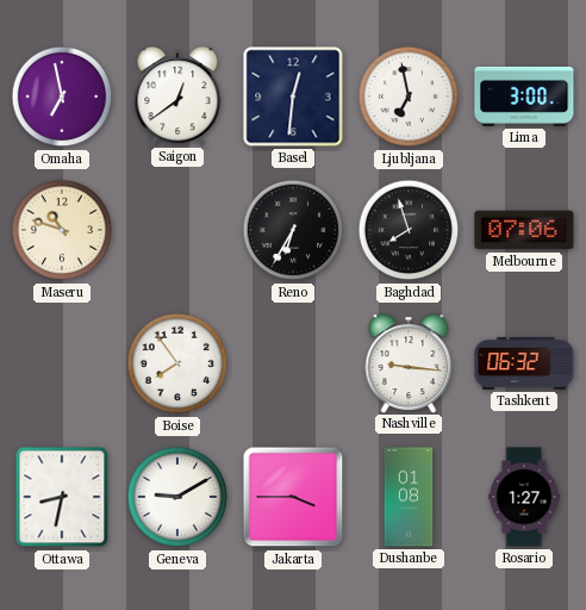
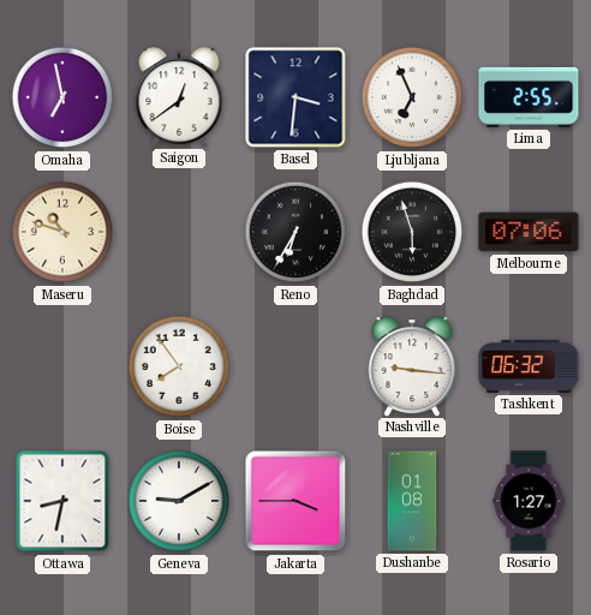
Basel: 12:31 -> 3:31
Ljubljana: 6:58 -> 6:56
Lima: 3:00 -> 2:55
Baghdad: 7:57 -> 5:57
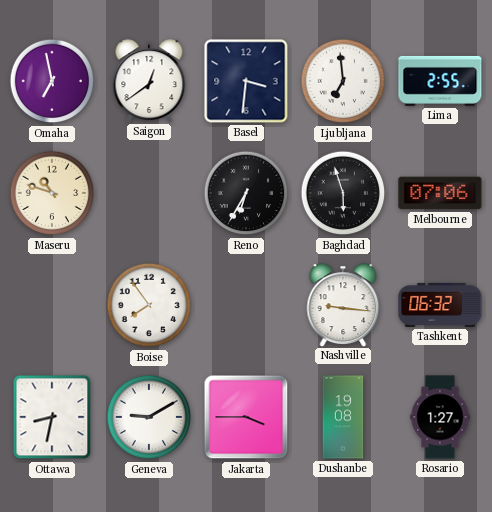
Ljubljana: 6:56 -> 6:59
Dushanbe: 01:08 -> 19:08
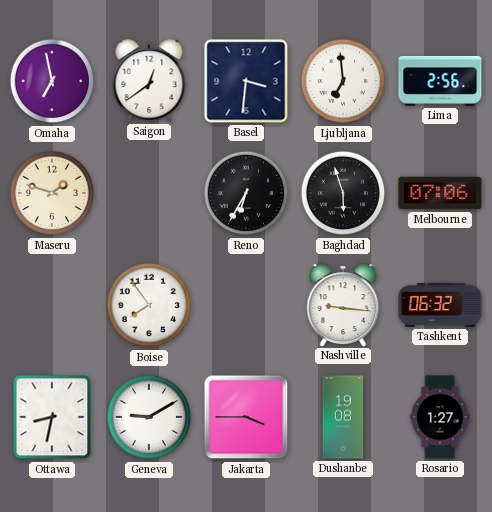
Lima: 2:55 -> 2:56
Maseru: 10:48 -> 1:48
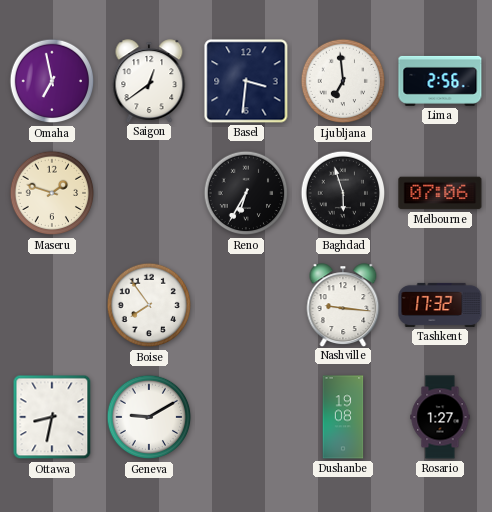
Tashkent: 06:32 -> 17:32
Jakarta: 3:45 -> none
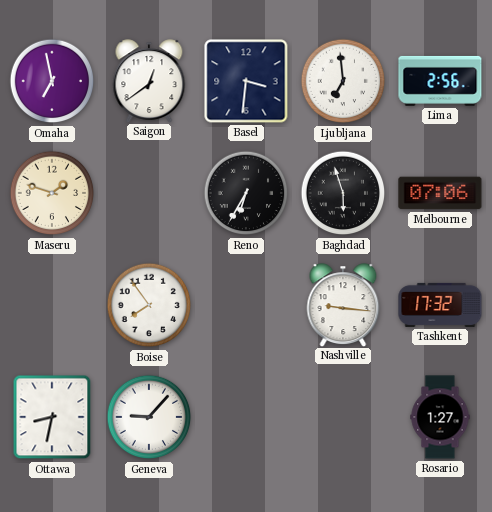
Geneva: 9:10 -> 9:07
Dushanbe: 19:08 -> none
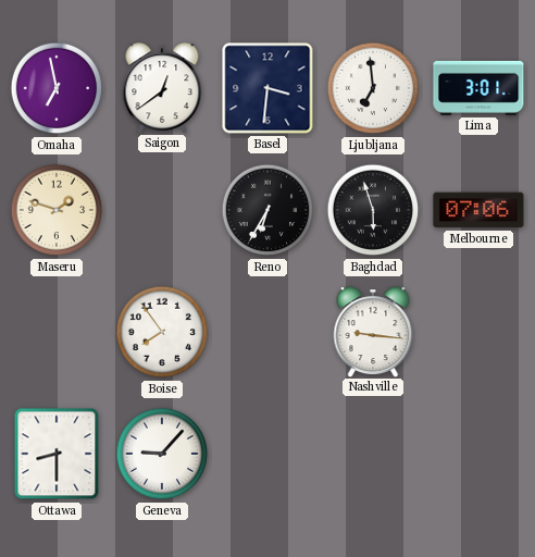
Lima: 2:56 -> 3:01
Tashkent: 17:32 -> none
Ottawa: 8:32 -> 8:30
Rosario: 1:27 -> none
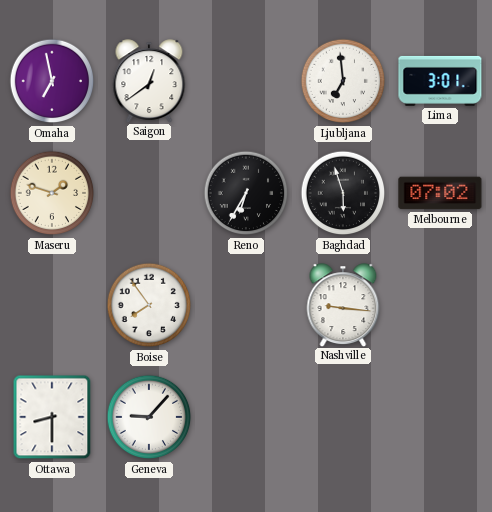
Basel: 3:31 -> none
Melbourne: 07:06 -> 07:02
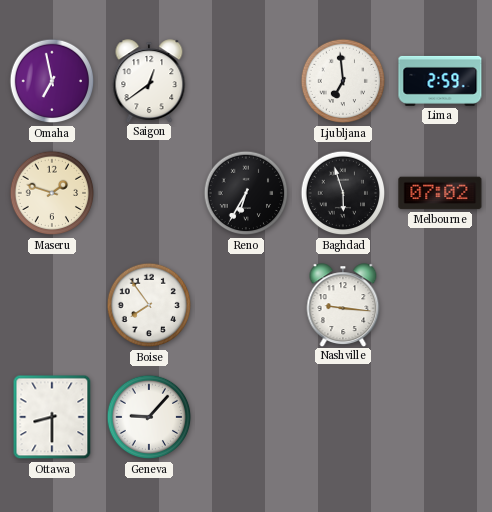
Lima: 3:01 -> 2:59
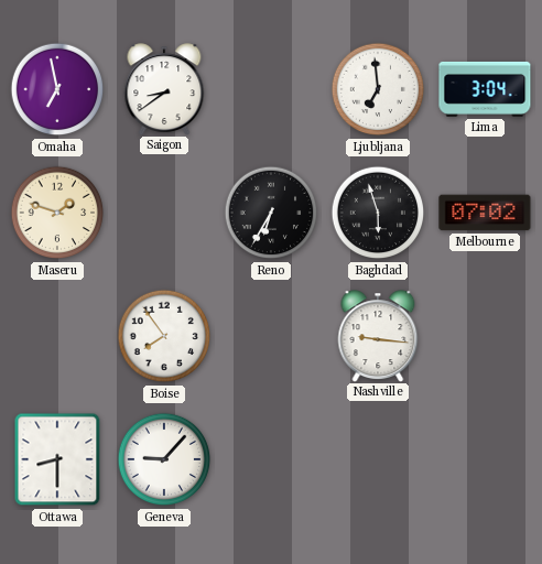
Saigon: 12:39 -> 8:39
Lima: 2:59 -> 3:04
